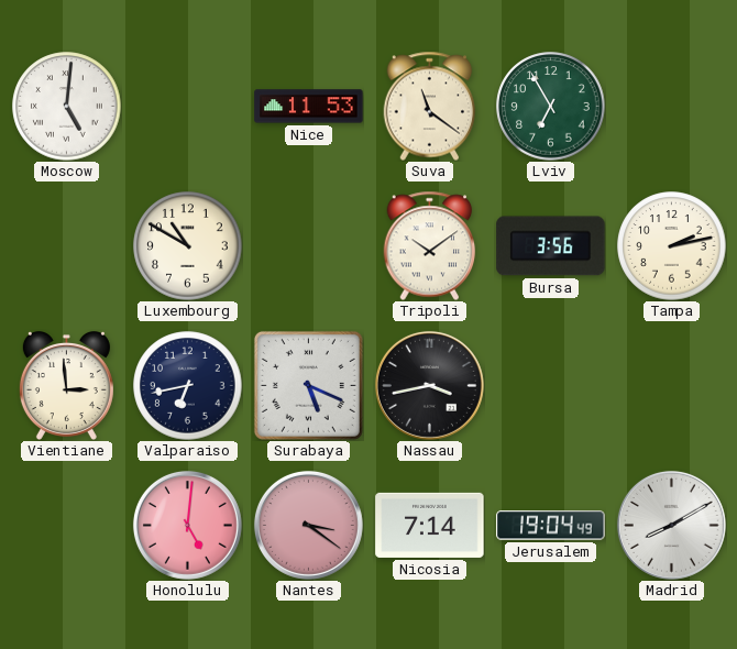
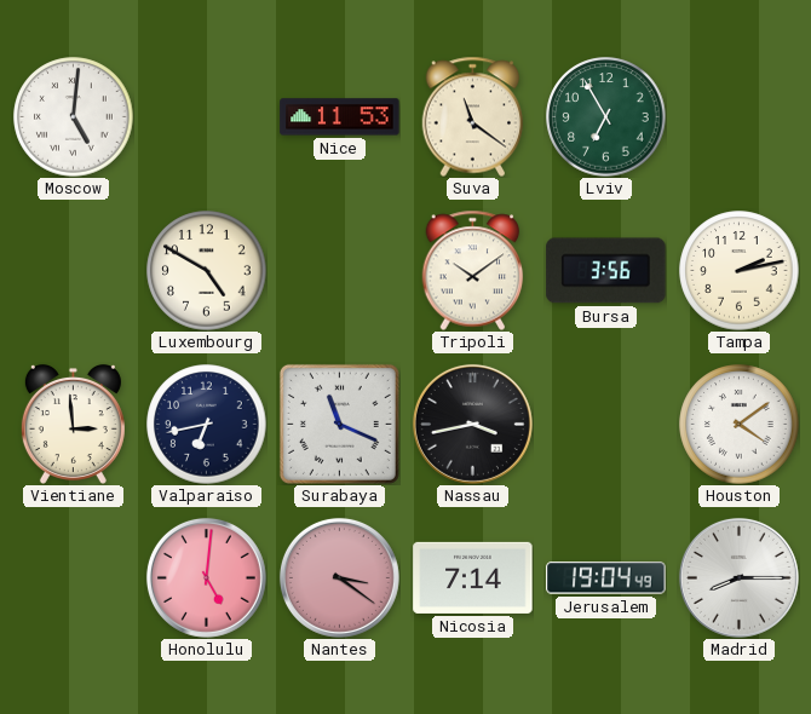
Luxembourg: 10:50 -> 4:50
Surabaya: 5:19 -> 11:19
Houston: none -> 4:09
Madrid: 8:10 -> 8:15
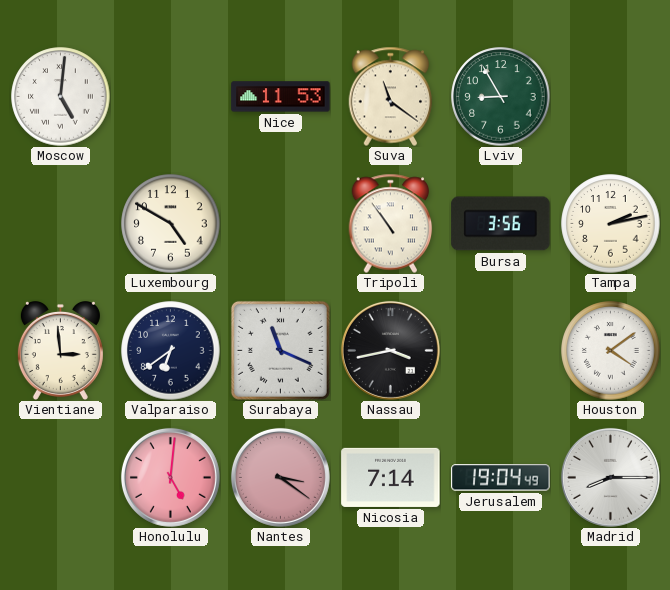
Lviv: 6:55 -> 8:55
Tripoli: 10:09 -> 10:54
Valparaiso: 6:43 -> 6:39
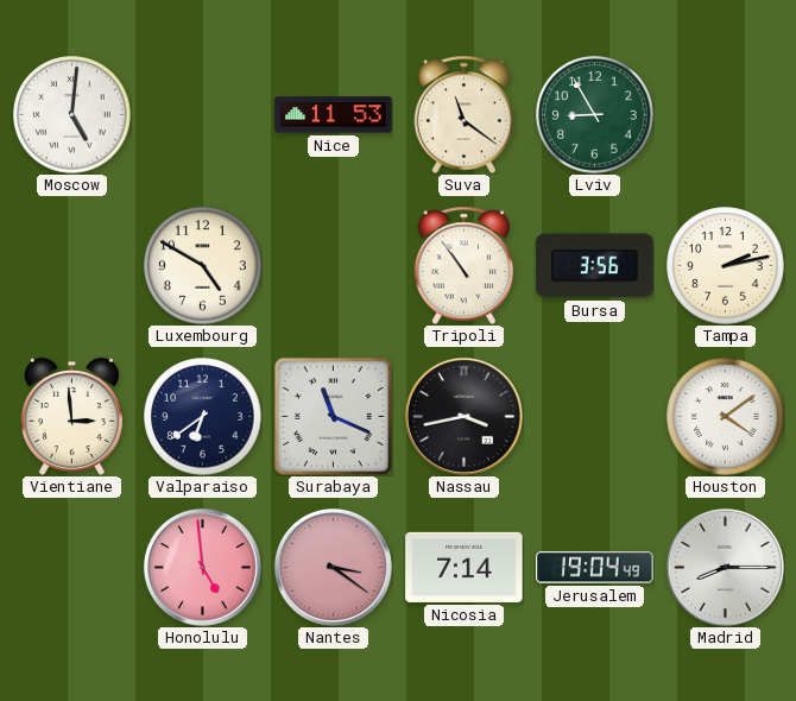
Honolulu: 5:01 -> 4:59
